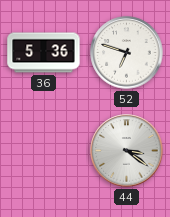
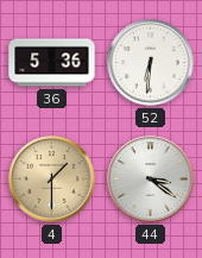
52: 6:48 -> 6:31
4: none -> 1:30
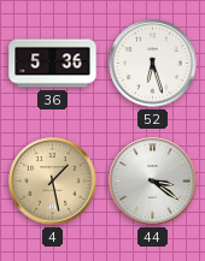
52: 6:31 -> 6:27
4: 1:30 -> 1:28
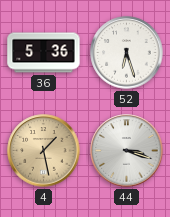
44: 3:21 -> 3:18
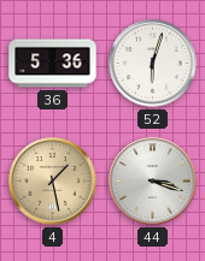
52: 6:27 -> 6:03
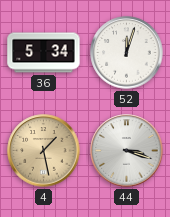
36: 5:36 -> 5:34
52: 6:03 -> 12:03
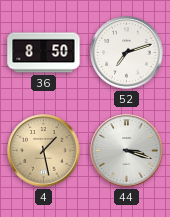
36: 5:34 -> 8:50
52: 12:03 -> 7:12
